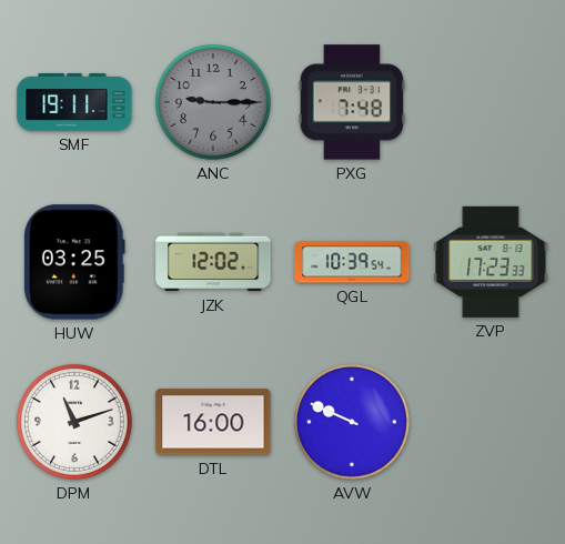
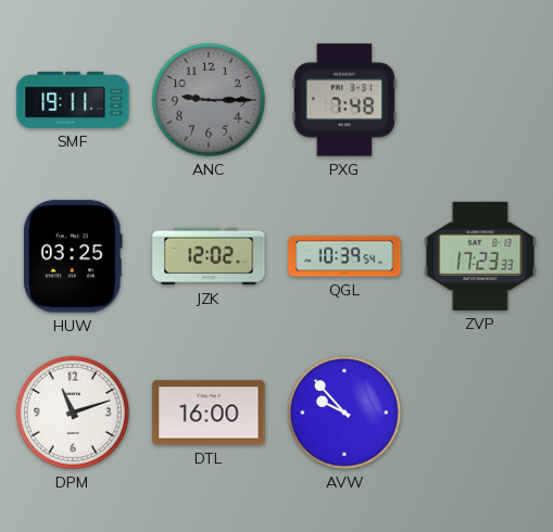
AVW: 9:49 -> 9:53
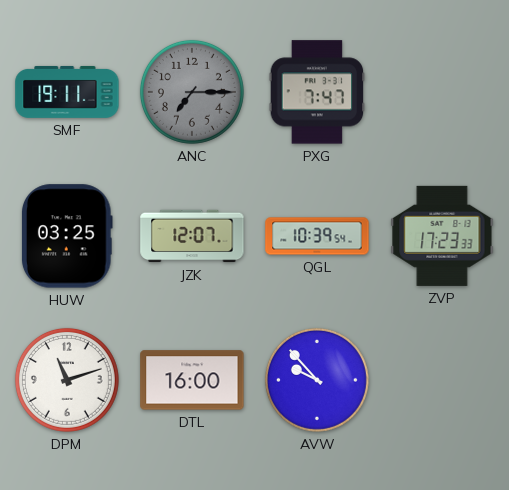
ANC: 9:15 -> 7:15
PXG: 7:48 -> 7:47
JZK: 12:02 -> 12:07
